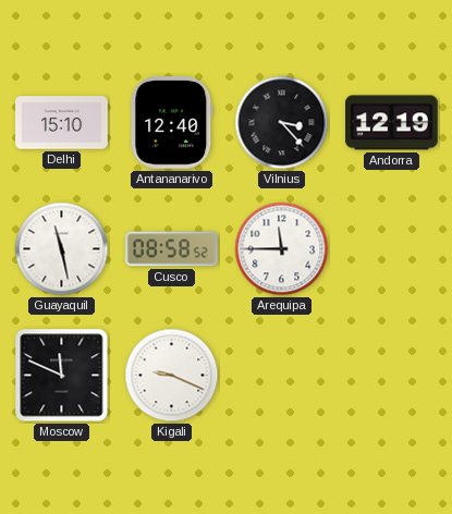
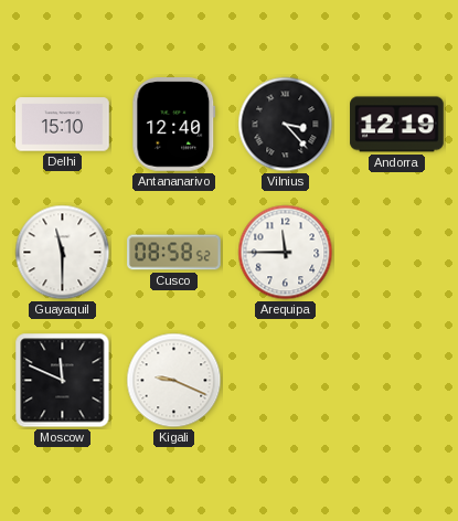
Guayaquil: 11:28 -> 11:30
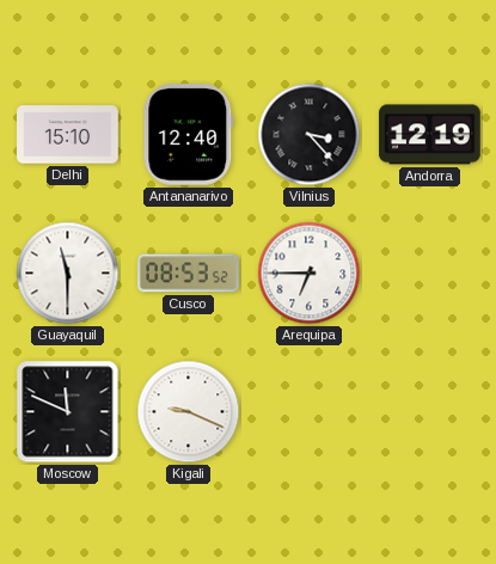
Cusco: 08:58 -> 08:53
Arequipa: 11:45 -> 6:45
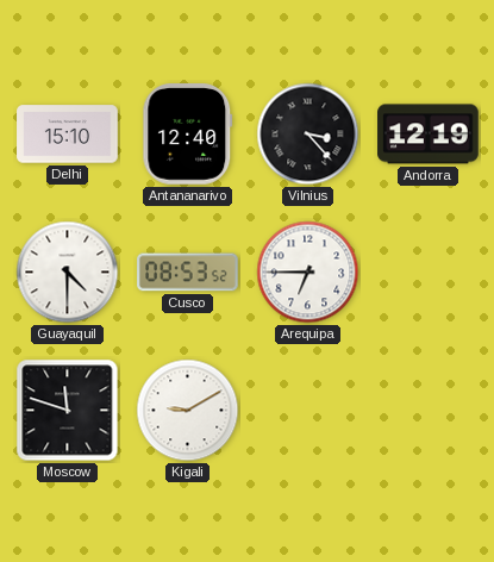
Guayaquil: 11:30 -> 4:30
Moscow: 11:49 -> 11:48
Kigali: 9:19 -> 9:10
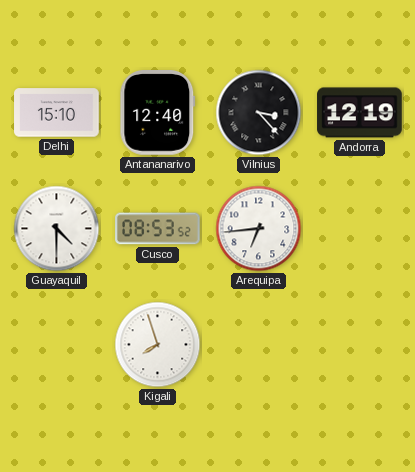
Arequipa: 6:45 -> 6:44
Moscow: 11:48 -> none
Kigali: 9:10 -> 7:57
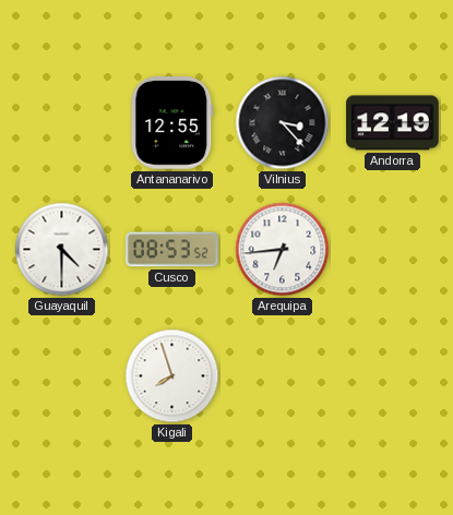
Delhi: 15:10 -> none
Antananarivo: 12:40 -> 12:55
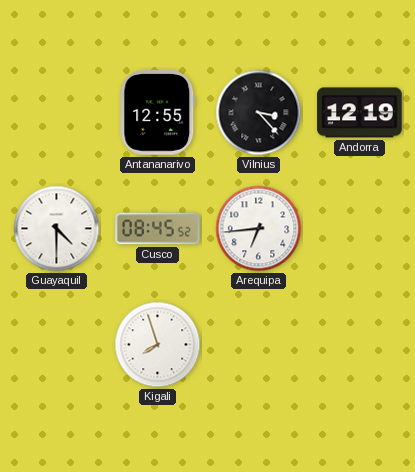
Cusco: 08:53 -> 08:45
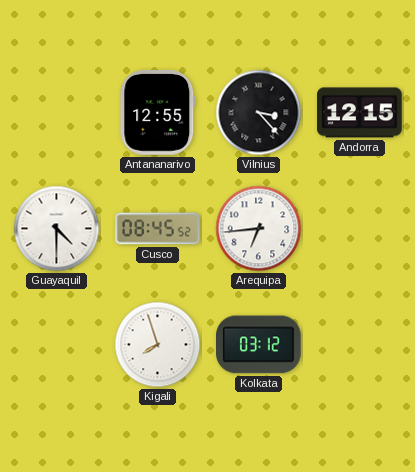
Andorra: 12:19 -> 12:15
Kolkata: none -> 03:12
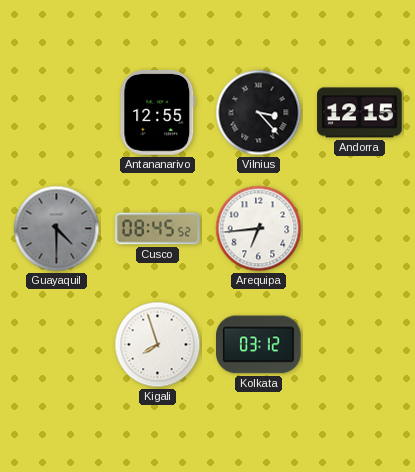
Guayaquil dial: white -> grey
